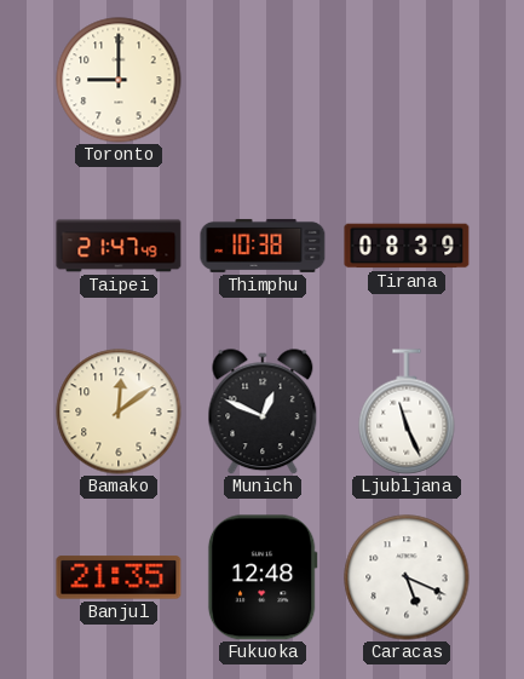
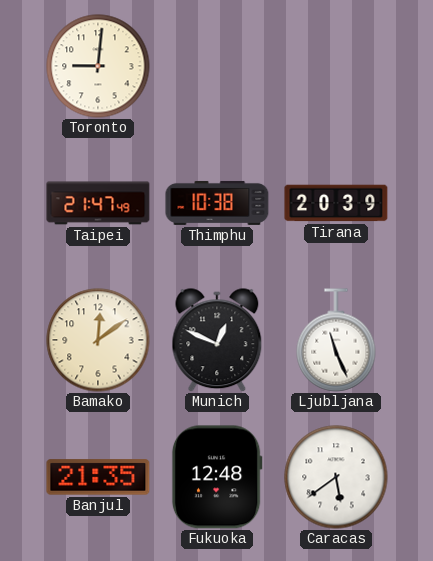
Toronto: 9:00 -> 9:01
Tirana: 08:39 -> 20:39
Caracas: 5:19 -> 5:39
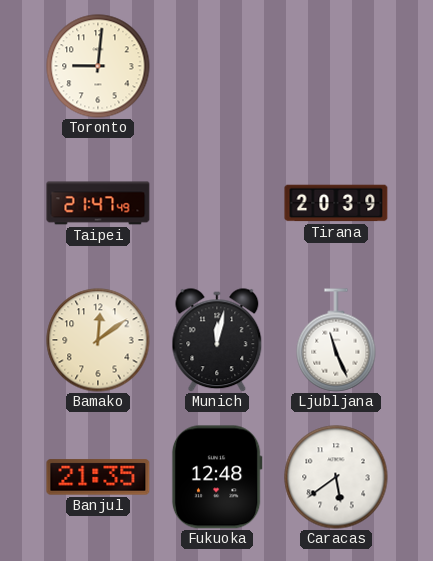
Thimphu: 10:38 -> none
Munich: 12:49 -> 12:02
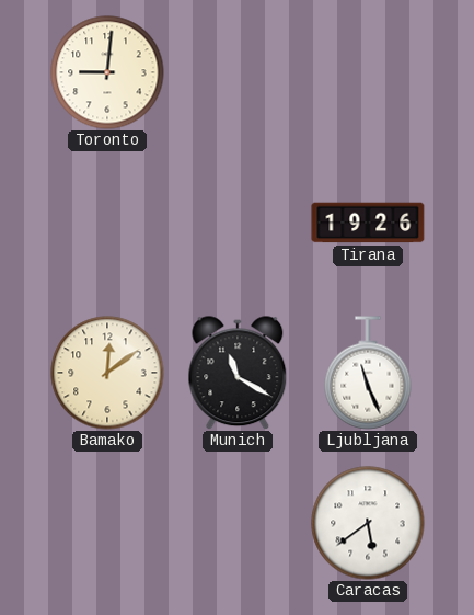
Taipei: 21:47 -> none
Tirana: 20:39 -> 19:26
Munich: 12:02 -> 11:20
Banjul: 21:35 -> none
Fukuoka: 12:48 -> none
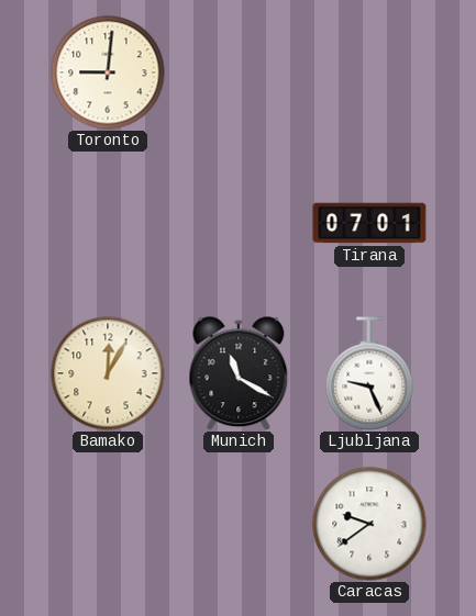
Tirana: 19:26 -> 07:01
Bamako: 12:09 -> 12:05
Ljubljana: 11:26 -> 9:26
Caracas: 5:39 -> 9:39
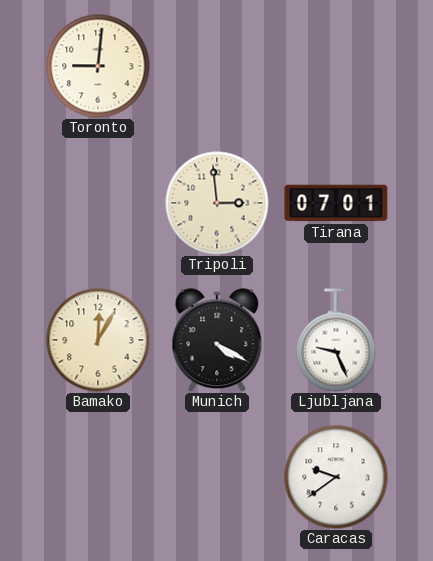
Tripoli: none -> 2:59
Munich: 11:20 -> 4:20
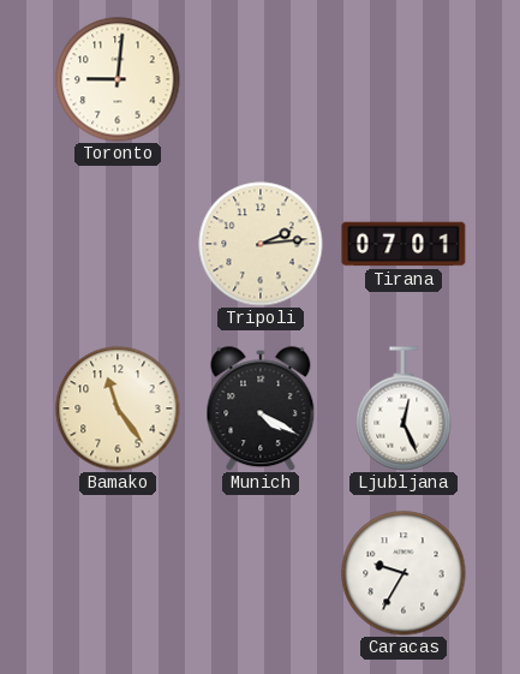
Tripoli: 2:59 -> 2:14
Bamako: 12:05 -> 11:24
Ljubljana: 9:26 -> 12:26
Caracas: 9:39 -> 9:35
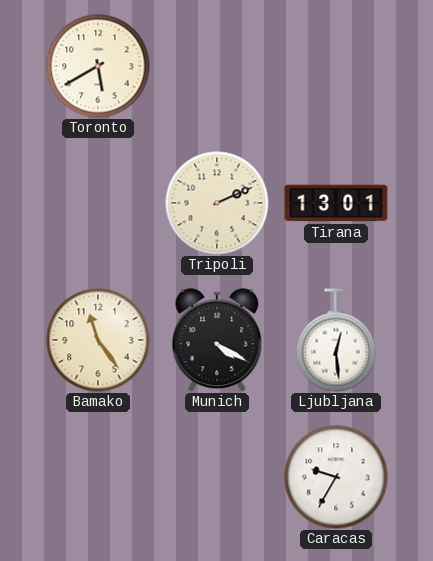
Toronto: 9:01 -> 5:40
Tripoli: 2:14 -> 2:11
Tirana: 07:01 -> 13:01
Ljubljana: 12:26 -> 12:29
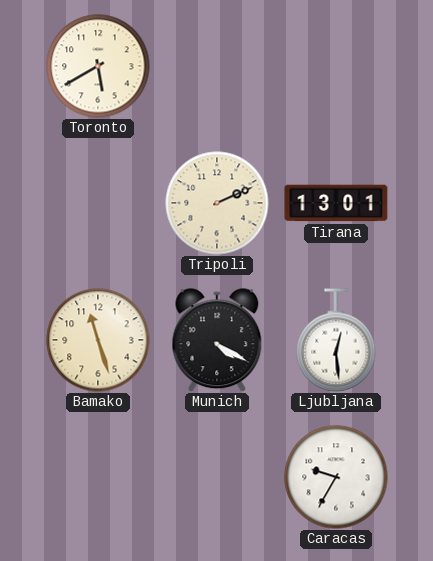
Bamako: 11:24 -> 11:27
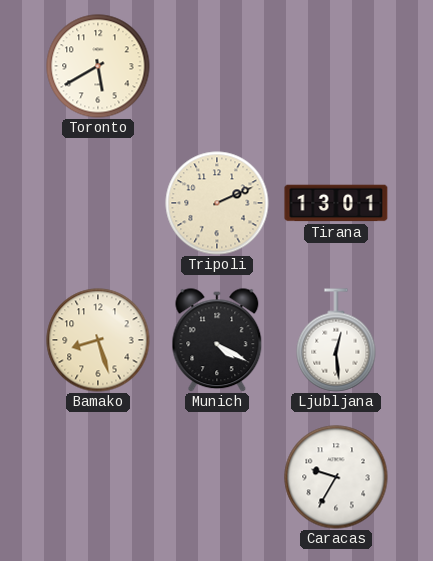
Bamako: 11:27 -> 8:27
